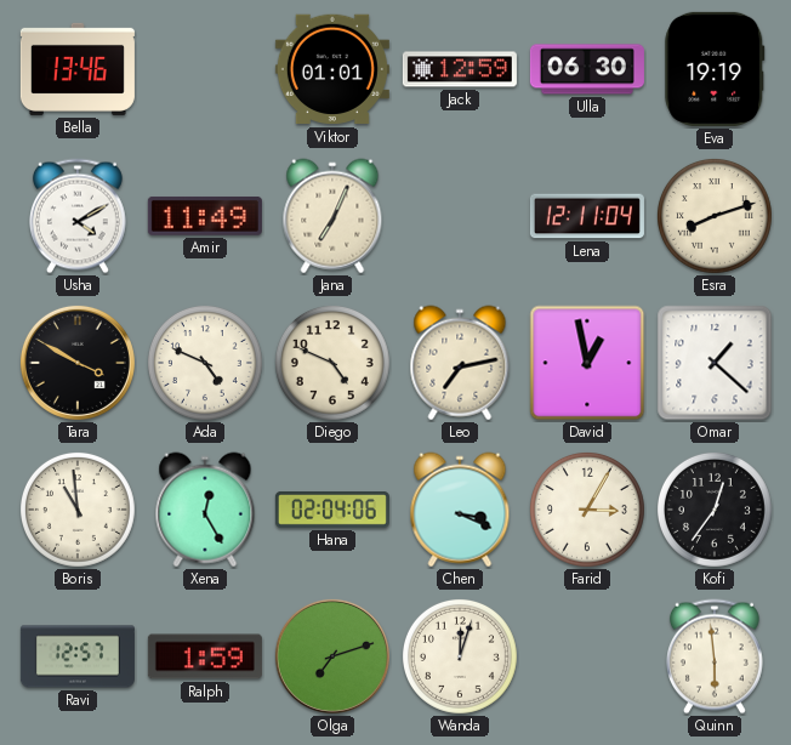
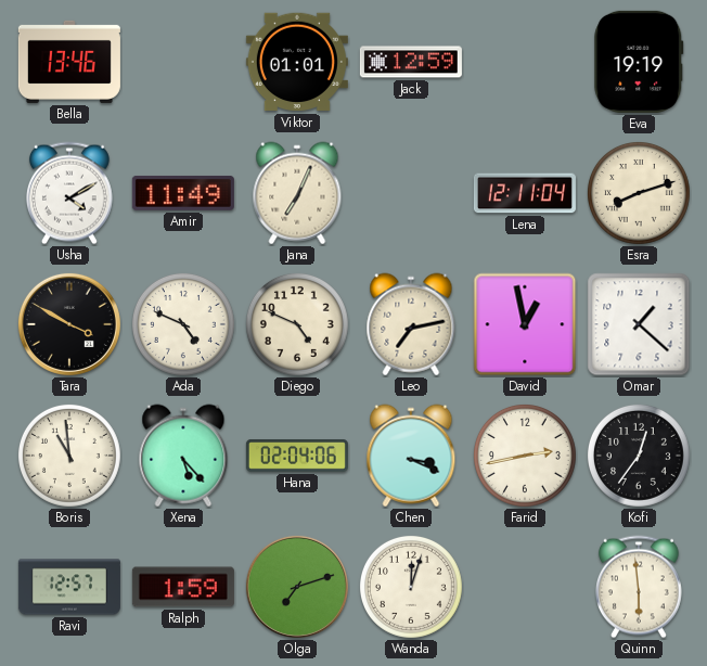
Ulla: 06:30 -> none
Xena: 12:25 -> 5:23
Farid: 3:05 -> 2:43
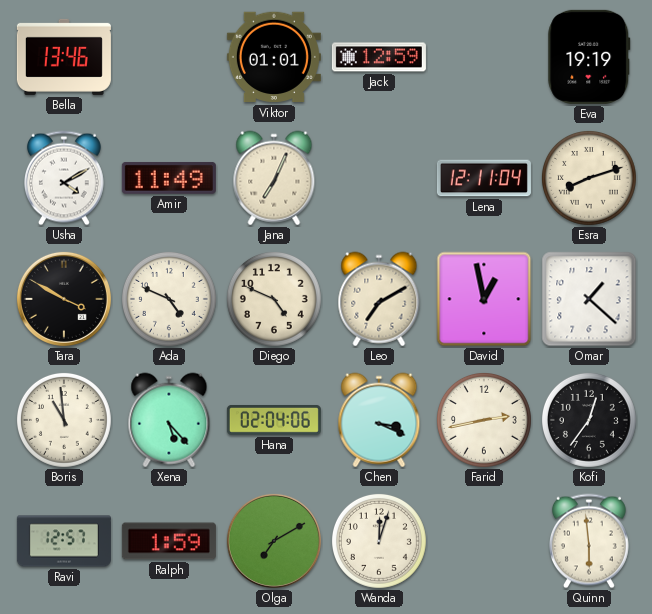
Leo: 7:13 -> 7:10
Olga: 7:12 -> 7:10
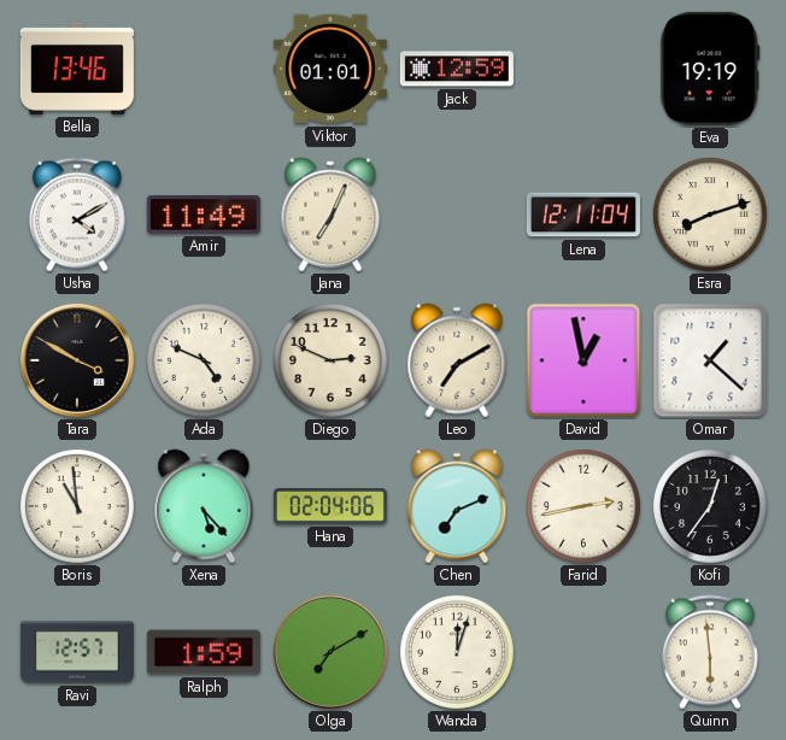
Diego: 4:49 -> 2:49
Chen: 3:19 -> 7:11
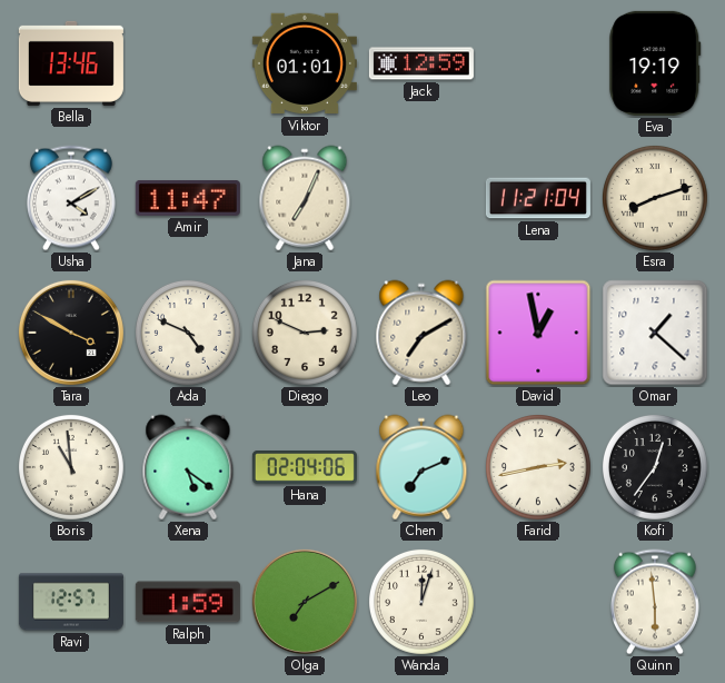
Amir: 11:49 -> 11:47
Lena: 12:11 -> 11:21
Xena: 5:23 -> 5:21
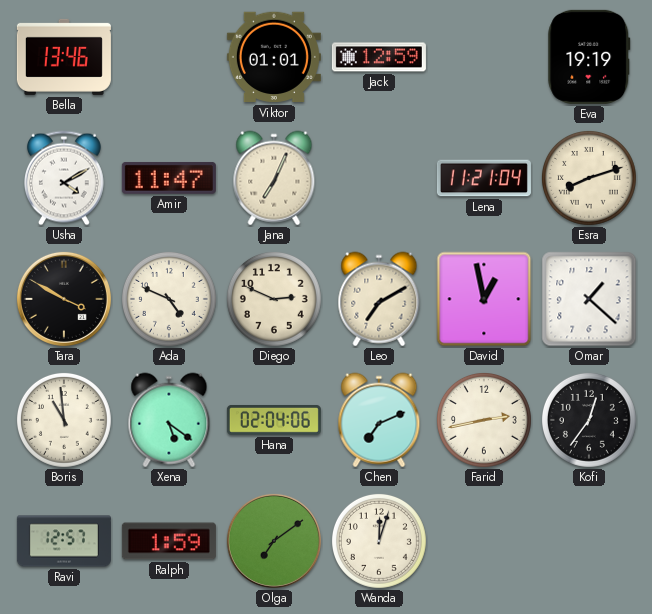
Olga: 7:10 -> 7:09
Quinn: 5:59 -> none
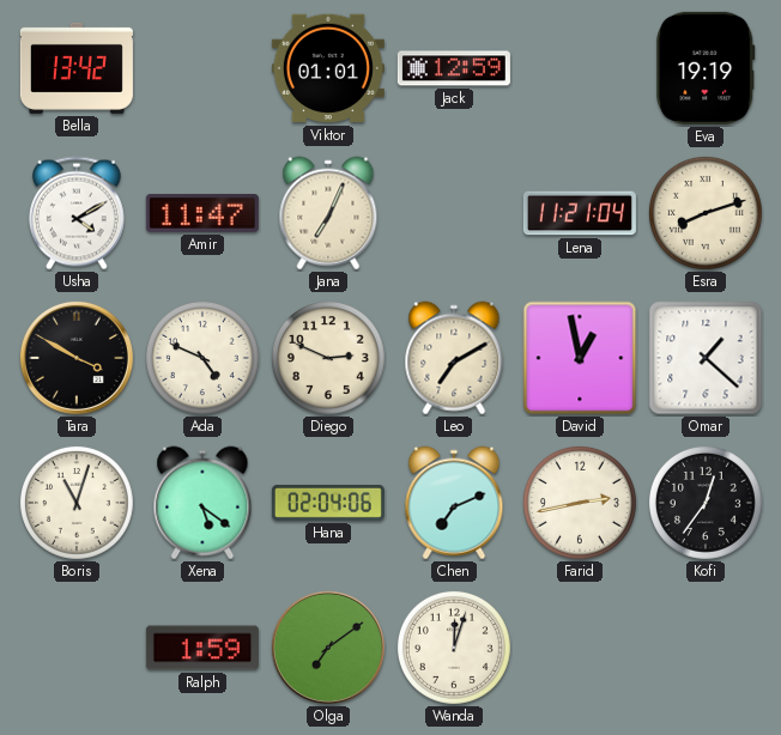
Bella: 13:46 -> 13:42
Boris: 10:59 -> 11:03
Ravi: 12:57 -> none
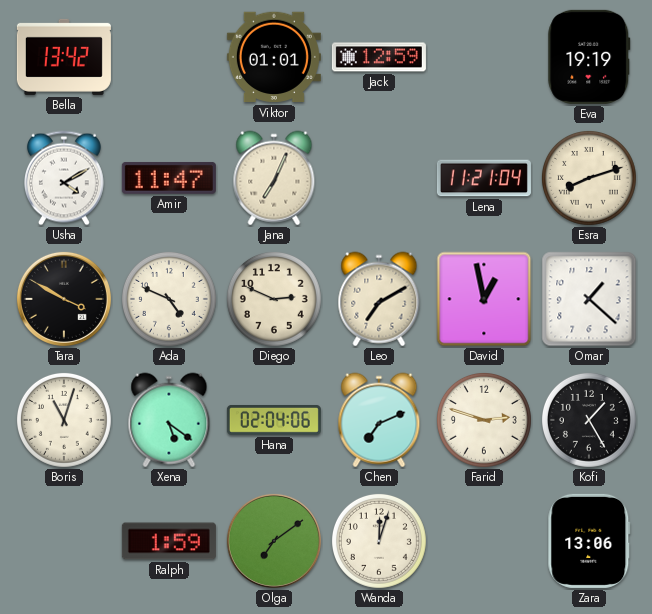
Farid: 2:43 -> 2:48
Kofi: 12:36 -> 1:25
Zara: none -> 13:06
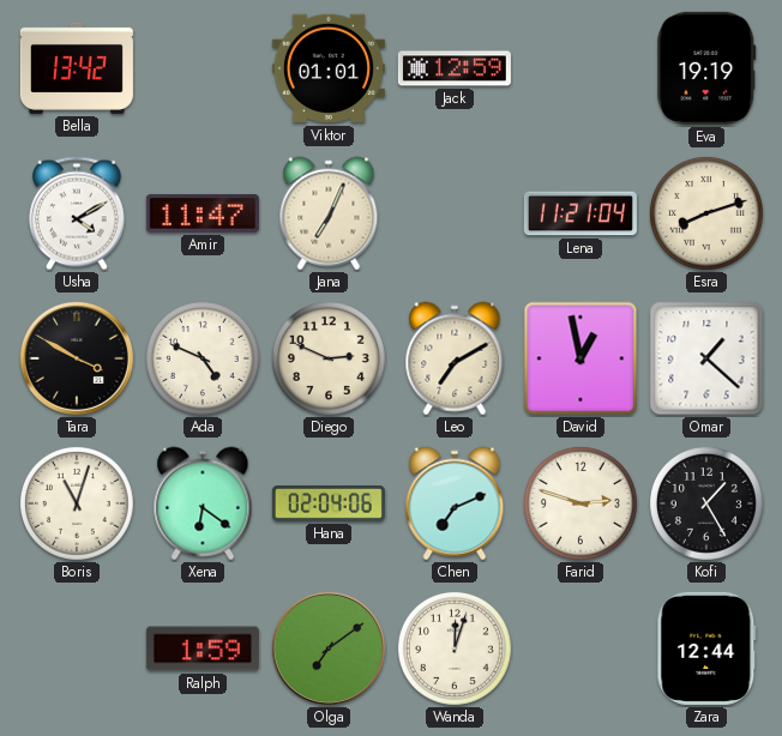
Xena: 5:21 -> 6:21
Zara: 13:06 -> 12:44
